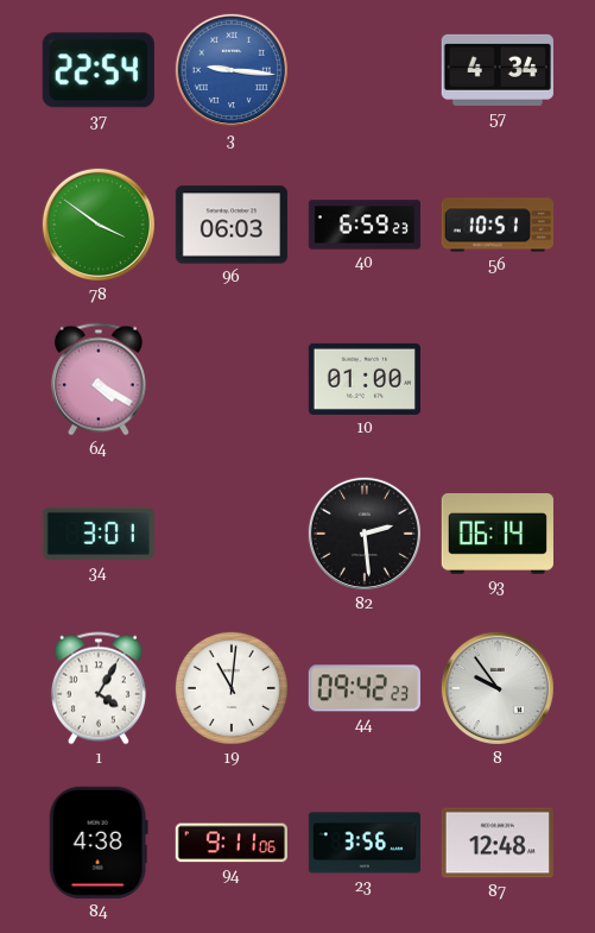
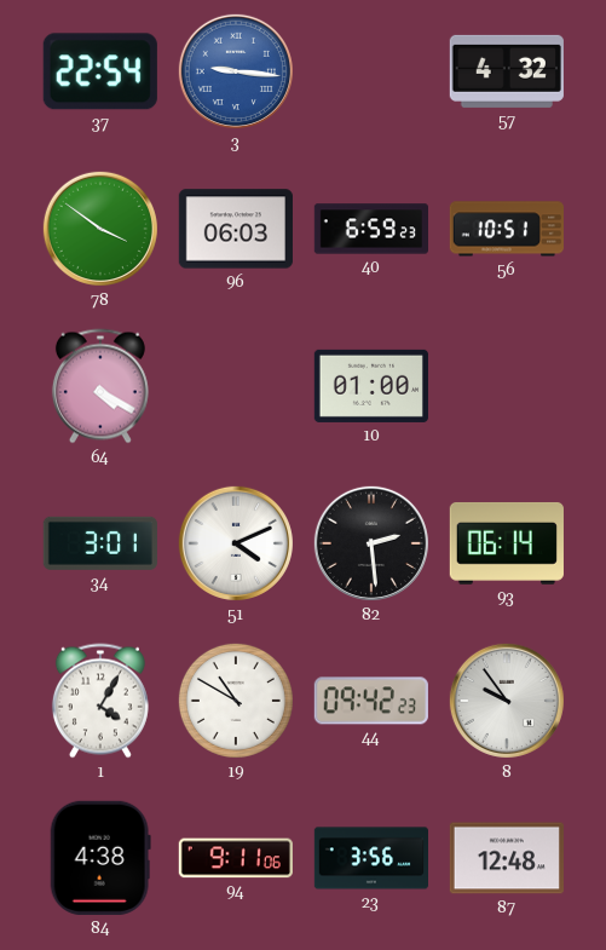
57: 4:34 -> 4:32
51: none -> 4:11
19: 11:01 -> 10:50
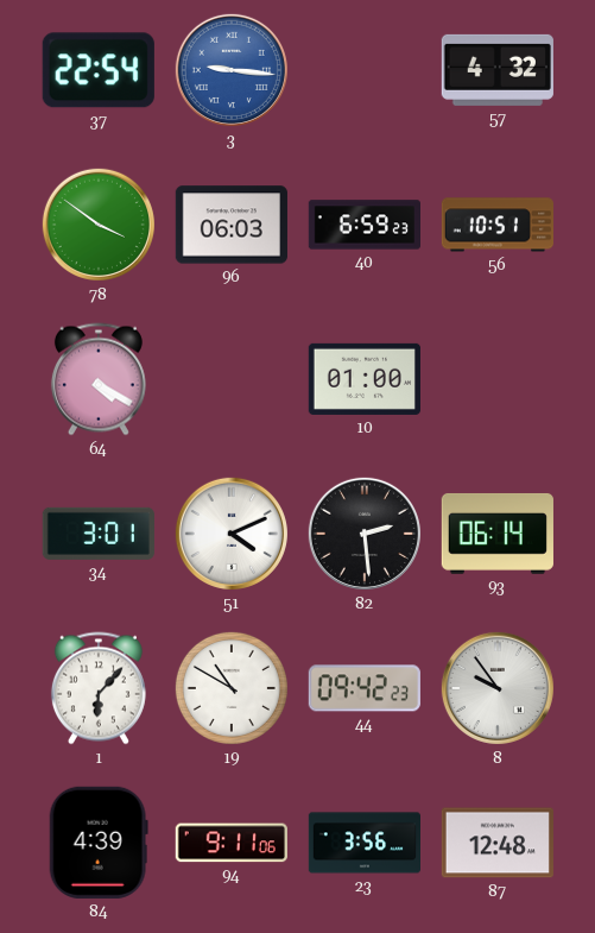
1: 4:05 -> 6:07
84: 4:38 -> 4:39
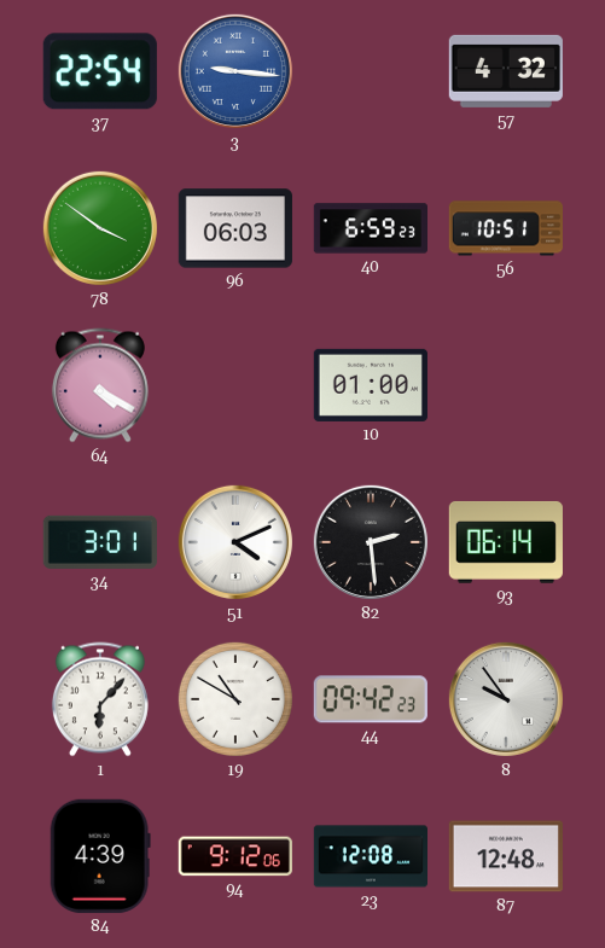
94: 9:11 -> 9:12
23: 3:56 -> 12:08
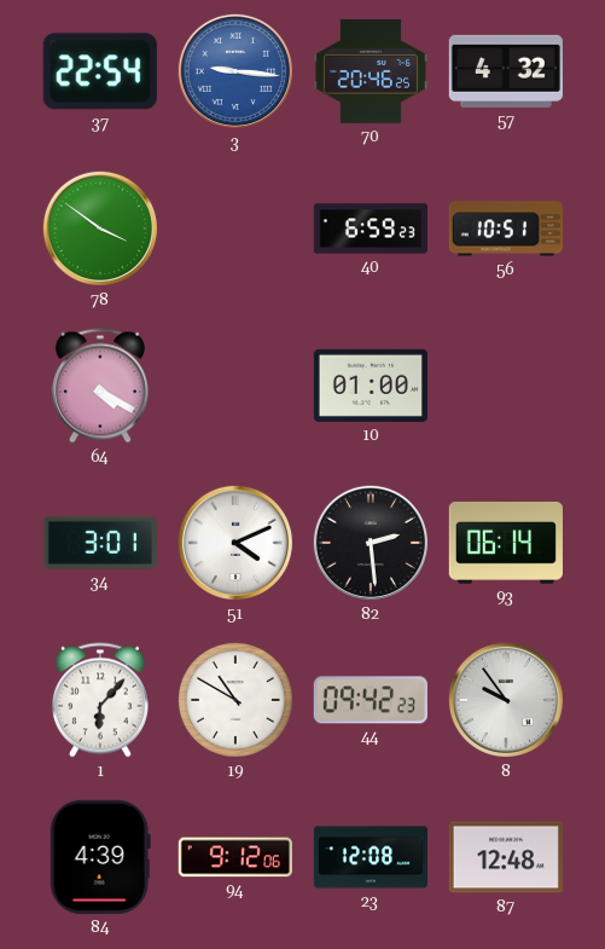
70: none -> 20:46
96: 06:03 -> none
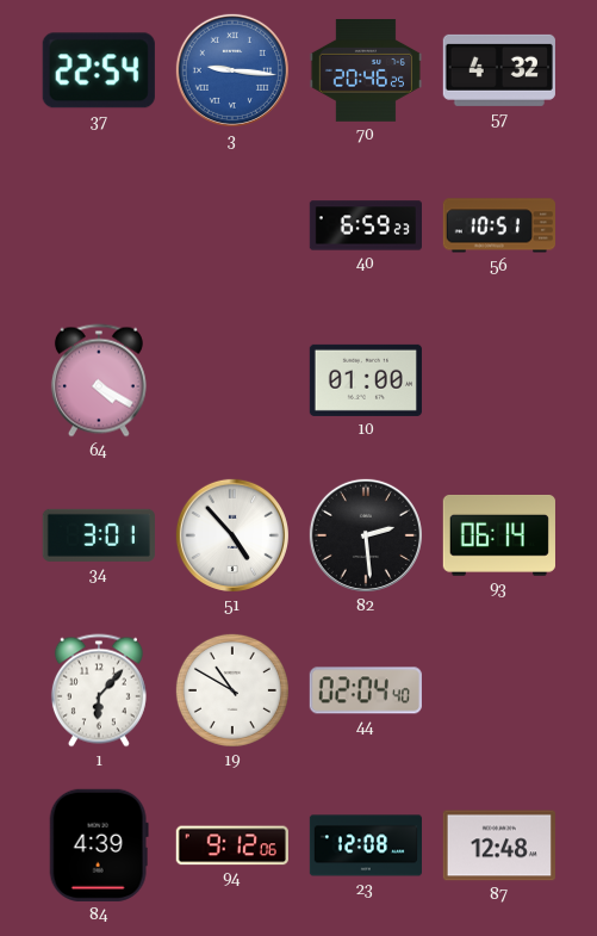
78: 3:51 -> none
51: 4:11 -> 4:53
44: 09:42 -> 02:04
8: 9:54 -> none
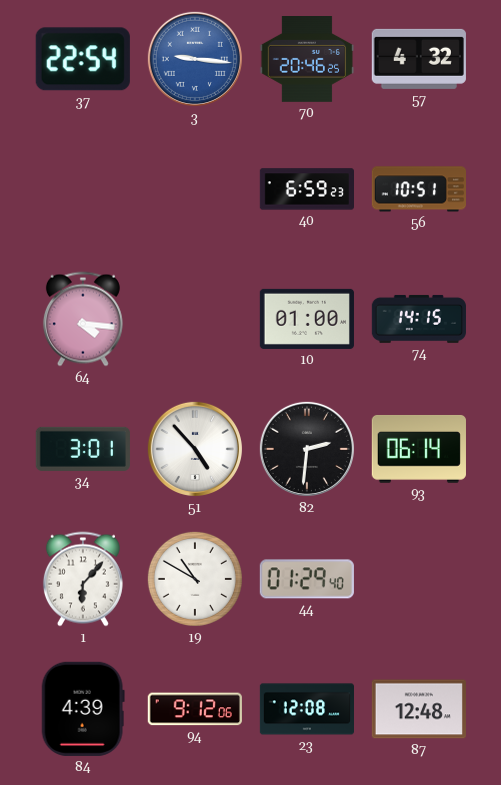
64: 4:20 -> 4:16
74: none -> 14:15
82: 2:29 -> 2:31
44: 02:04 -> 01:29
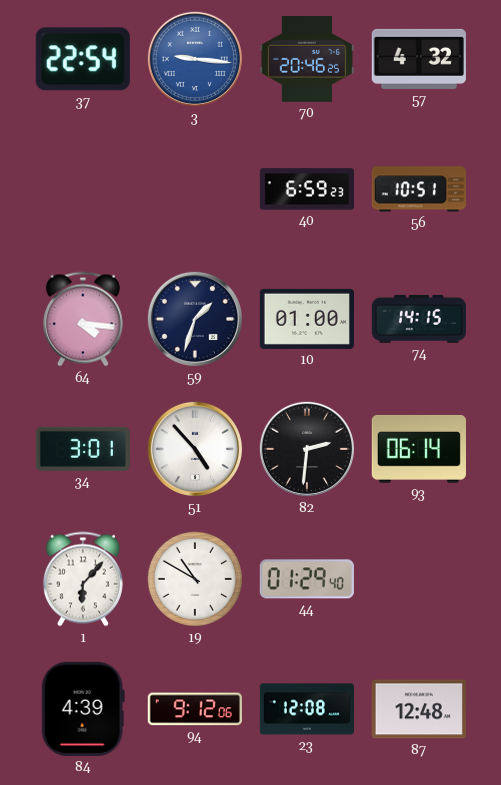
59: none -> 1:33
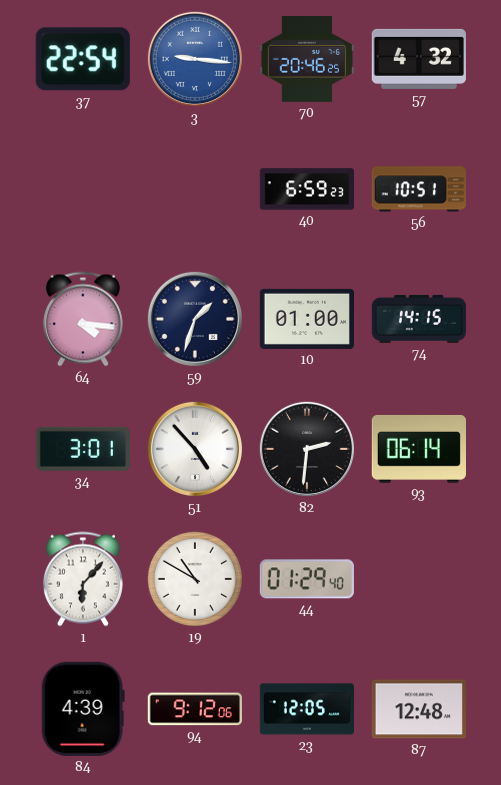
23: 12:08 -> 12:05
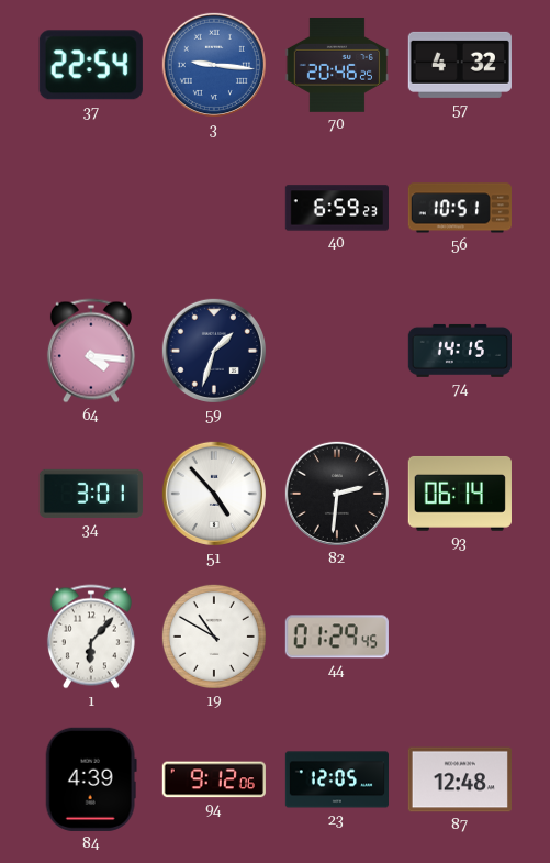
10: 01:00 -> none
44: 01:29:40 -> 01:29:45
